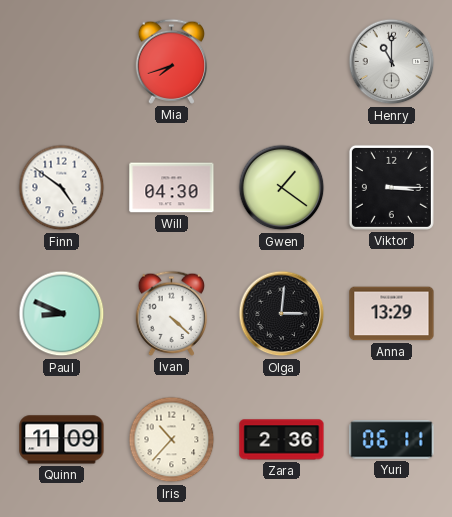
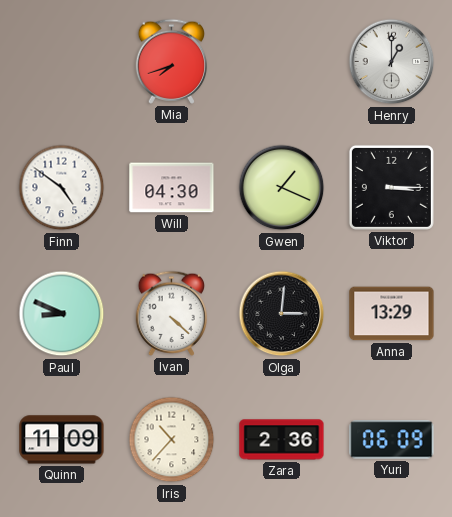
Henry: 11:00 -> 1:00
Gwen: 1:21 -> 1:19
Yuri: 06:11 -> 06:09
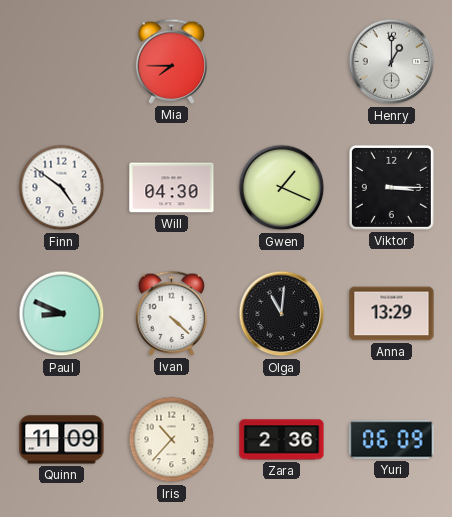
Mia: 7:42 -> 7:45
Olga: 3:01 -> 11:01
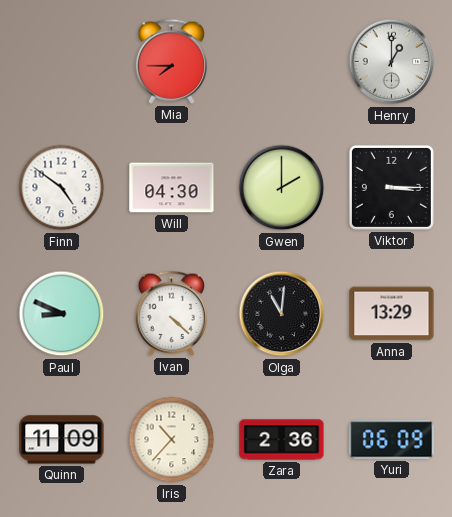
Gwen: 1:19 -> 2:00
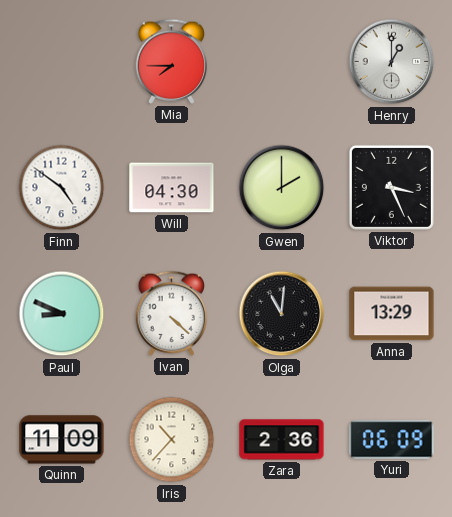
Viktor: 3:15 -> 3:26
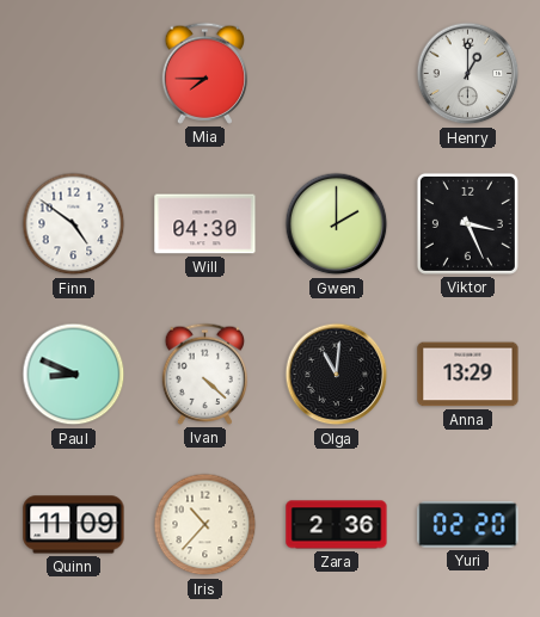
Yuri: 06:09 -> 02:20
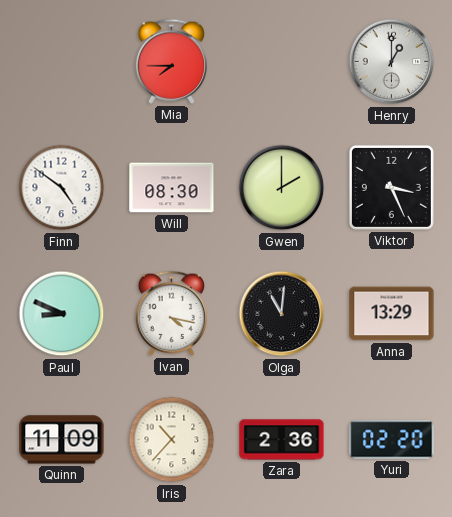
Will: 04:30 -> 08:30
Ivan: 4:22 -> 4:17
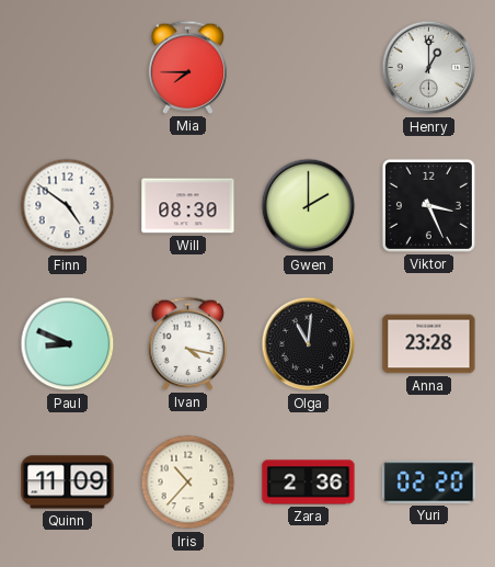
Anna: 13:29 -> 23:28
